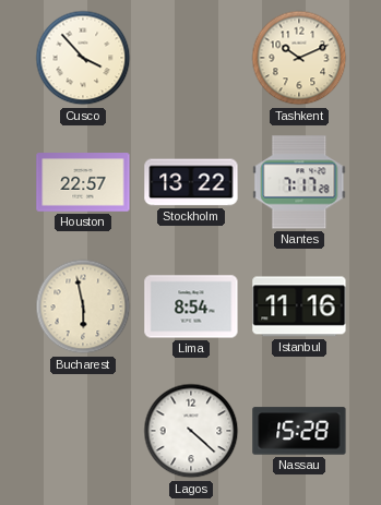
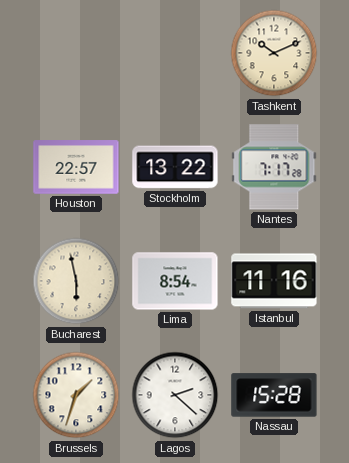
Cusco: 3:53 -> none
Brussels: none -> 1:33
Lagos: 4:22 -> 2:22
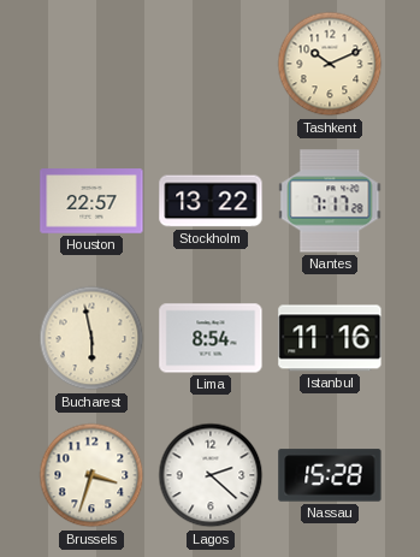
Brussels: 1:33 -> 3:33
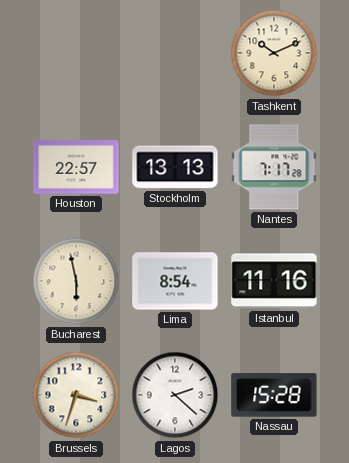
Stockholm: 13:22 -> 13:13
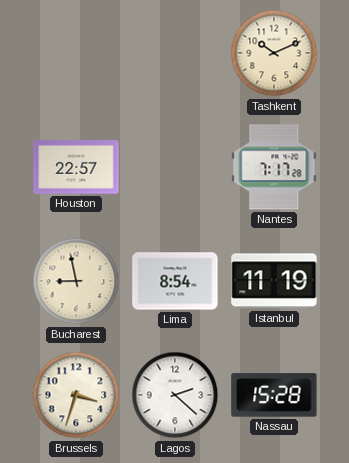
Stockholm: 13:13 -> none
Bucharest: 5:58 -> 8:58
Istanbul: 11:16 -> 11:19
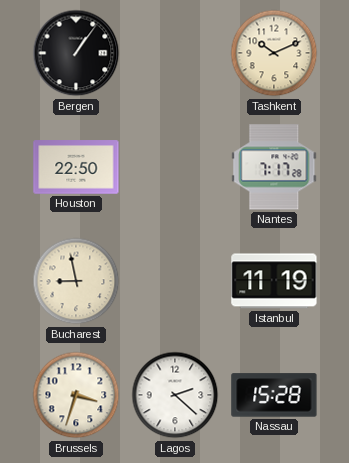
Bergen: none -> 1:06
Houston: 22:57 -> 22:50
Lima: 8:54 -> none
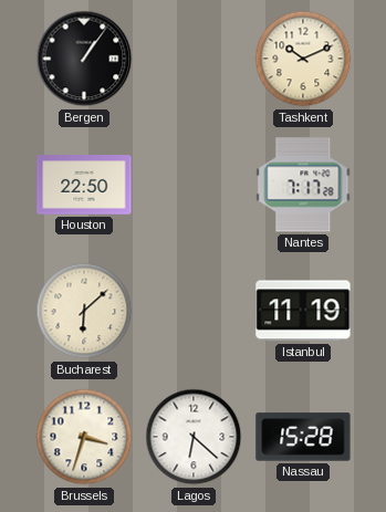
Bucharest: 8:58 -> 6:08
Lagos: 2:22 -> 6:22
